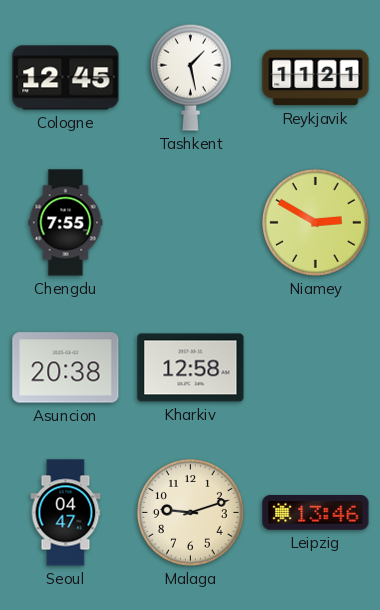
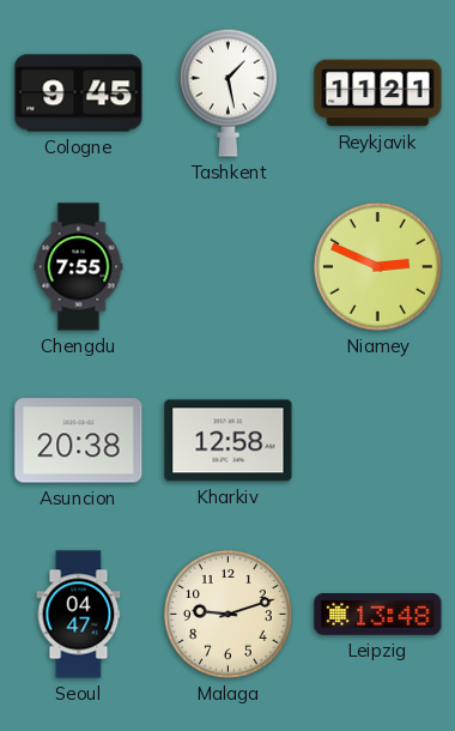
Cologne: 12:45 -> 9:45
Niamey: 2:50 -> 2:49
Leipzig: 13:46 -> 13:48
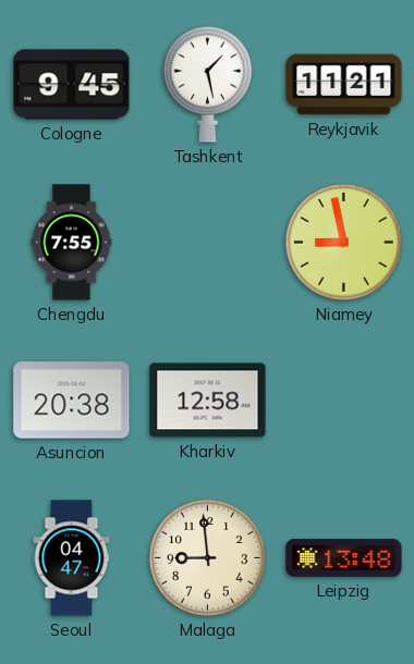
Niamey: 2:49 -> 8:58
Malaga: 9:12 -> 8:59
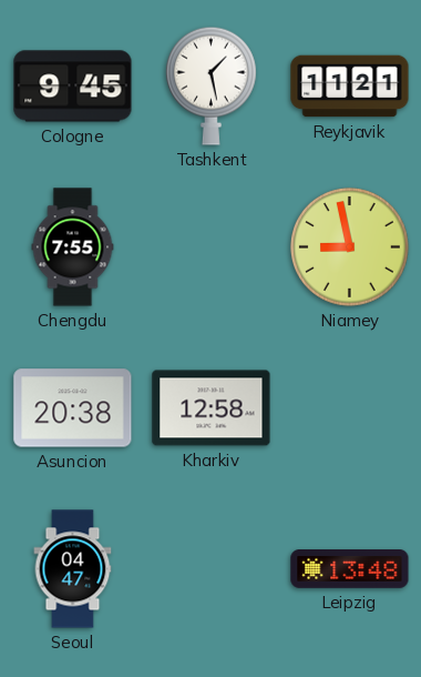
Malaga: 8:59 -> none
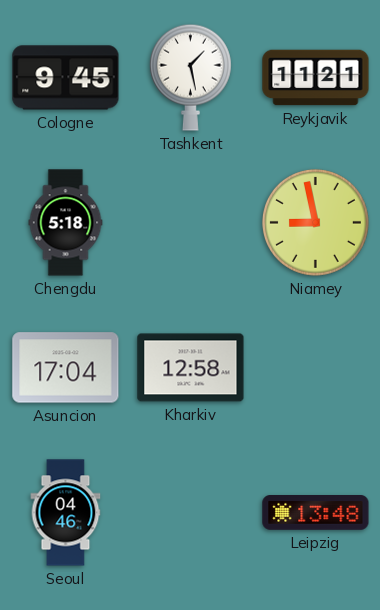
Chengdu: 7:55 -> 5:18
Asuncion: 20:38 -> 17:04
Seoul: 04:47 -> 04:46
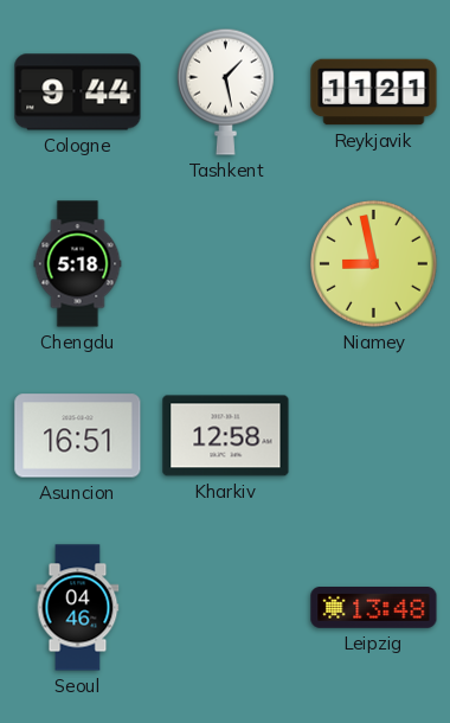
Cologne: 9:45 -> 9:44
Asuncion: 17:04 -> 16:51
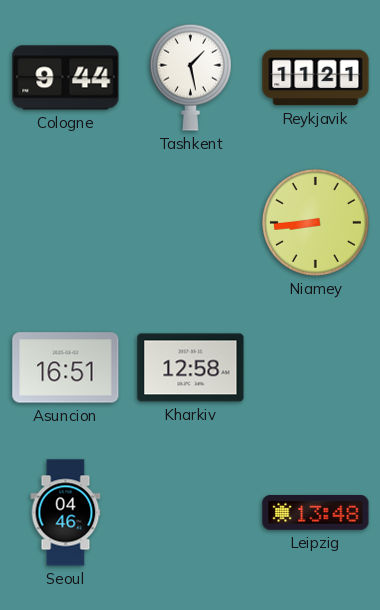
Chengdu: 5:18 -> none
Niamey: 8:58 -> 8:44
